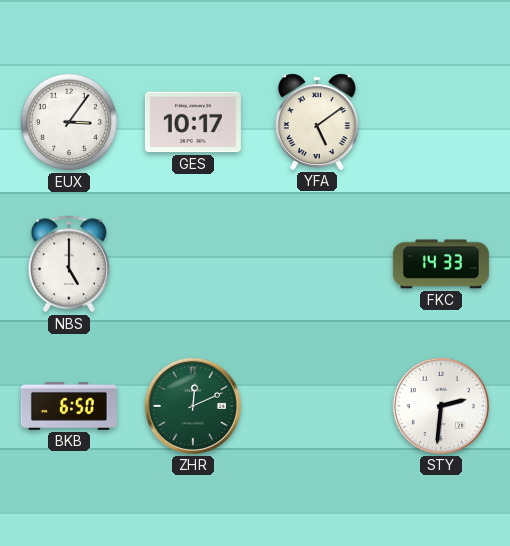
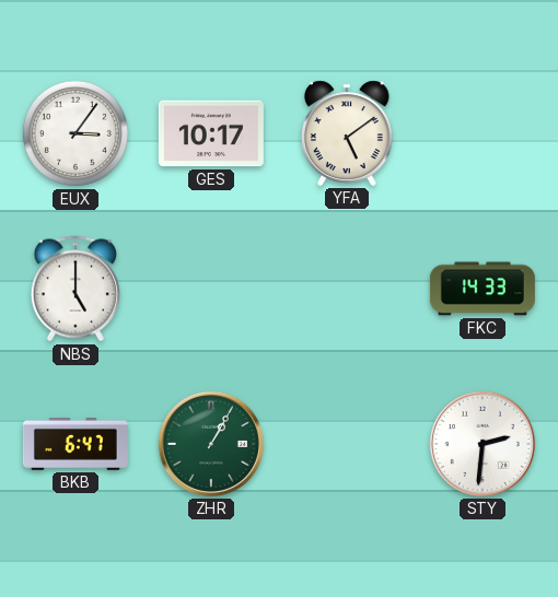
BKB: 6:50 -> 6:47
ZHR: 12:11 -> 1:05
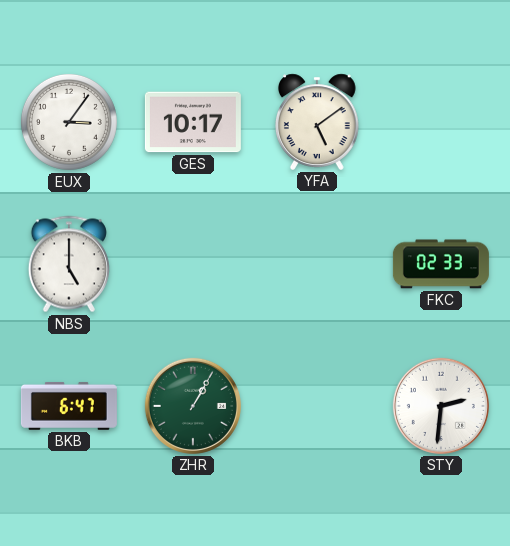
FKC: 14:33 -> 02:33
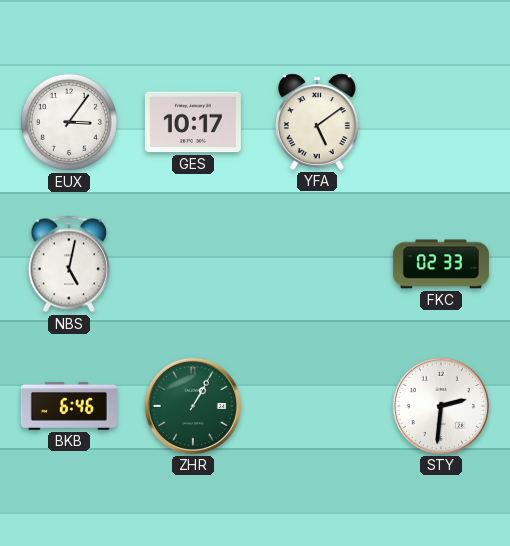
NBS: 5:00 -> 5:02
BKB: 6:47 -> 6:46
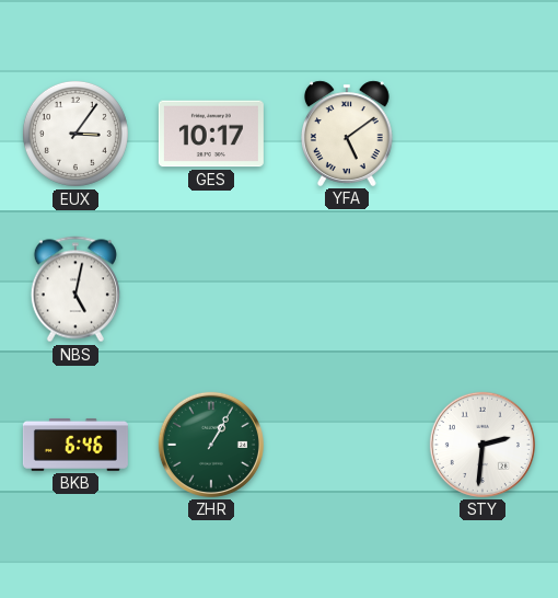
FKC: 02:33 -> none
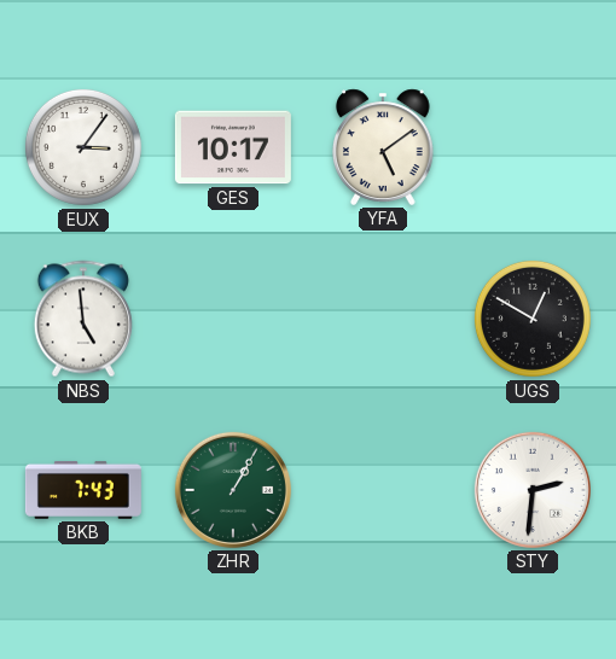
NBS: 5:02 -> 4:59
UGS: none -> 12:50
BKB: 6:46 -> 7:43
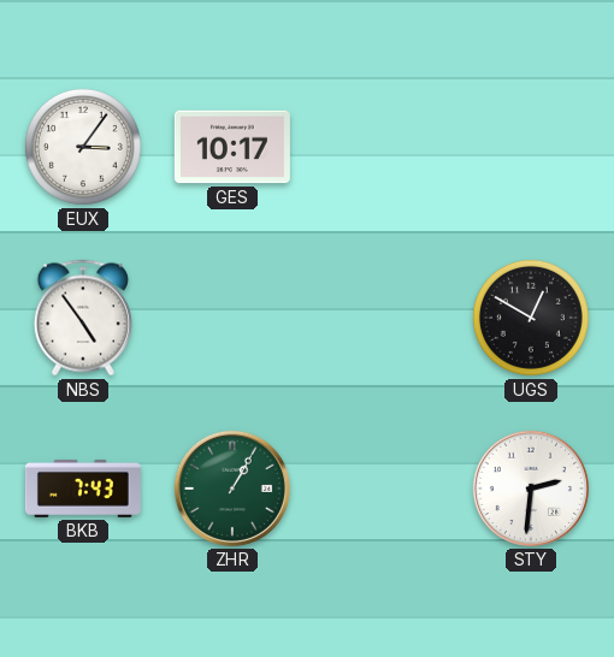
YFA: 5:09 -> none
NBS: 4:59 -> 4:54
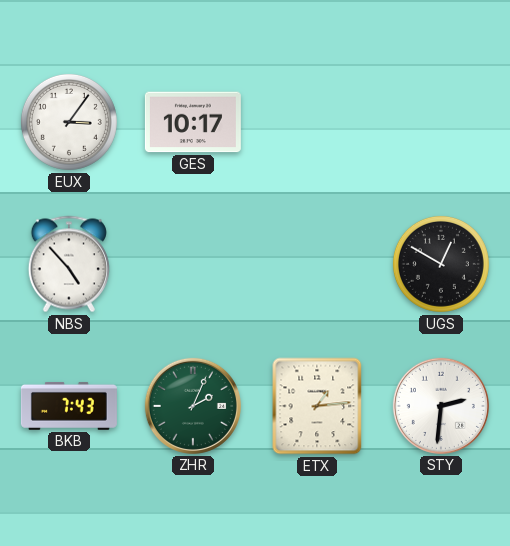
NBS: 4:54 -> 4:53
ZHR: 1:05 -> 2:04
ETX: none -> 1:14
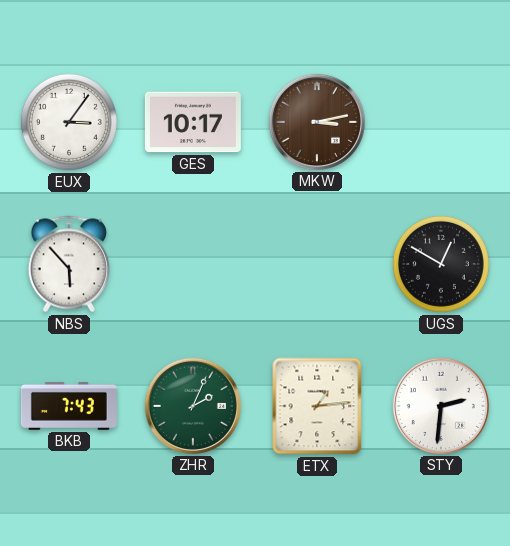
MKW: none -> 3:13
NBS: 4:53 -> 5:53
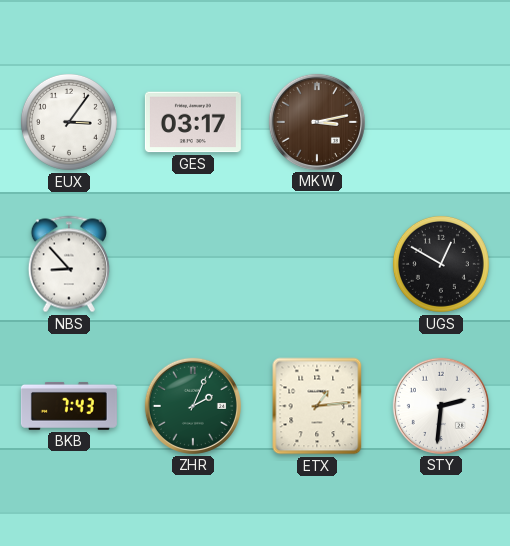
GES: 10:17 -> 03:17
NBS: 5:53 -> 8:53
